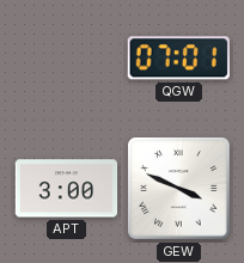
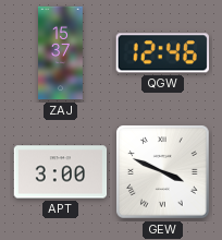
ZAJ: none -> 15:37
QGW: 07:01 -> 12:46
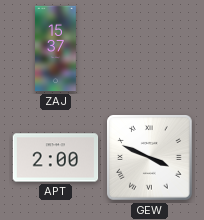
QGW: 12:46 -> none
APT: 3:00 -> 2:00
